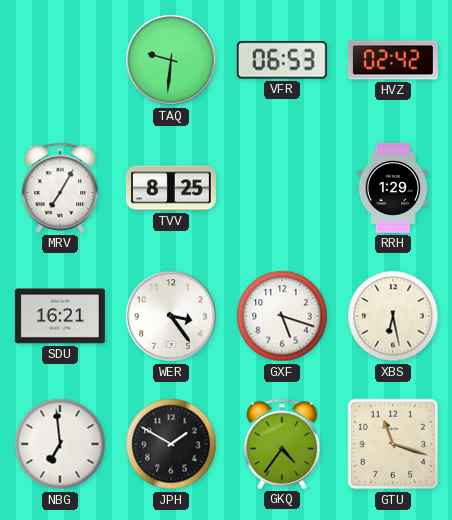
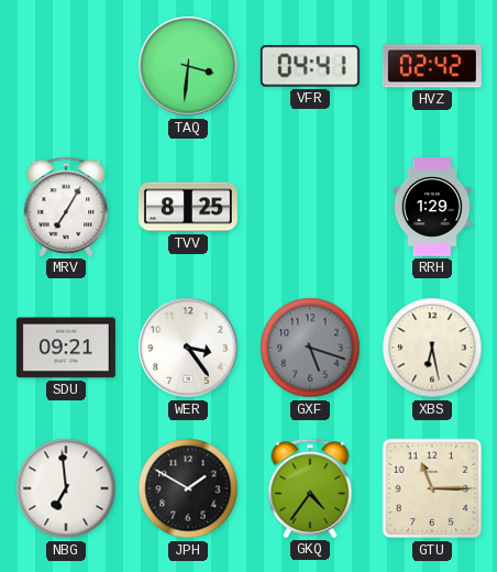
TAQ: 9:31 -> 3:31
VFR: 06:53 -> 04:41
SDU: 16:21 -> 09:21
GXF dial: white -> grey
GTU: 11:18 -> 11:15
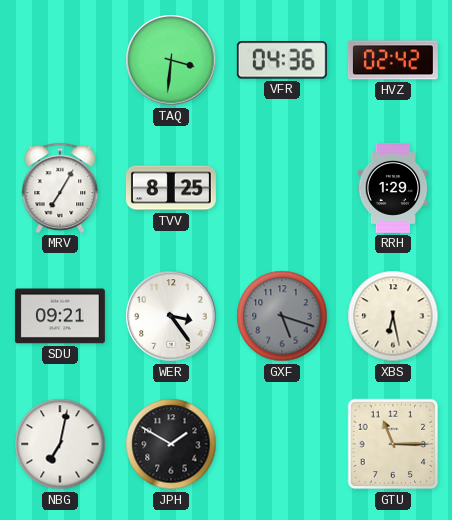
VFR: 04:41 -> 04:36
NBG: 6:59 -> 7:02
GKQ: 4:36 -> none
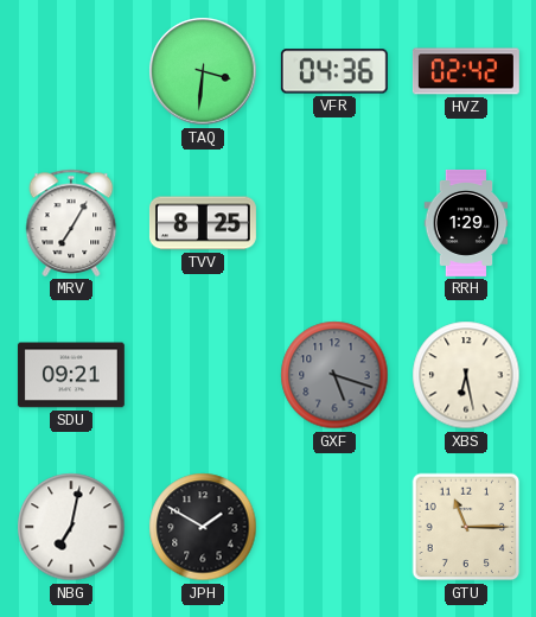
WER: 3:24 -> none
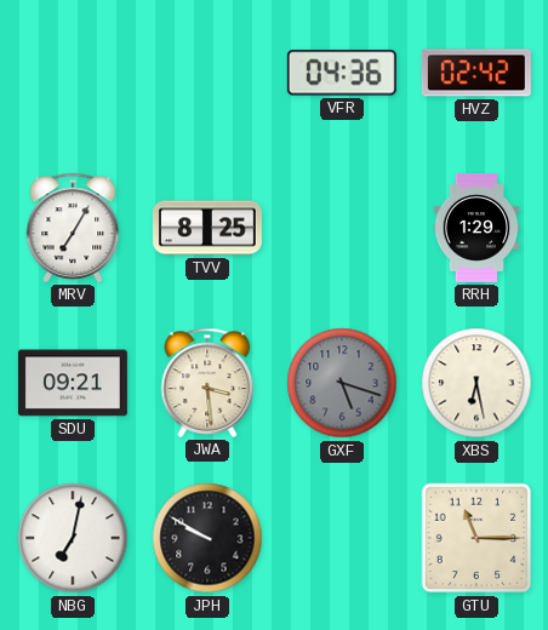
TAQ: 3:31 -> none
JWA: none -> 3:29
JPH: 1:50 -> 9:50
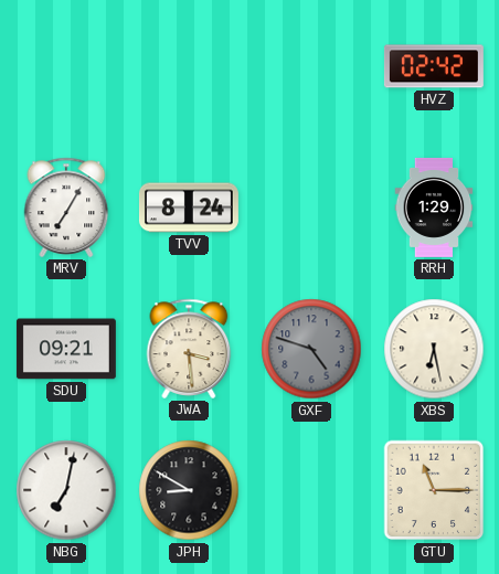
VFR: 04:36 -> none
TVV: 8:25 -> 8:24
GXF: 5:18 -> 4:48
JPH: 9:50 -> 8:50
